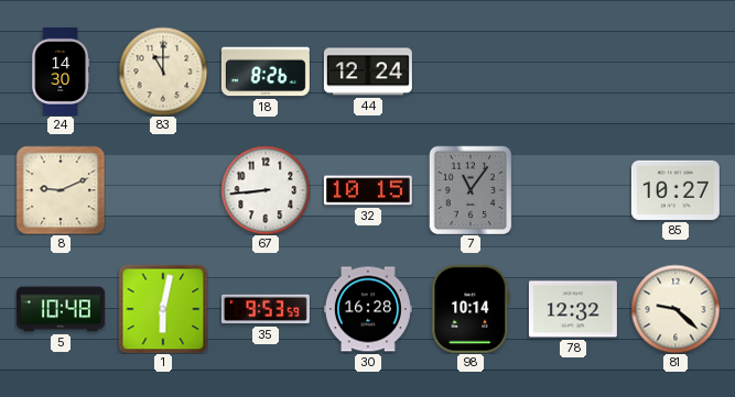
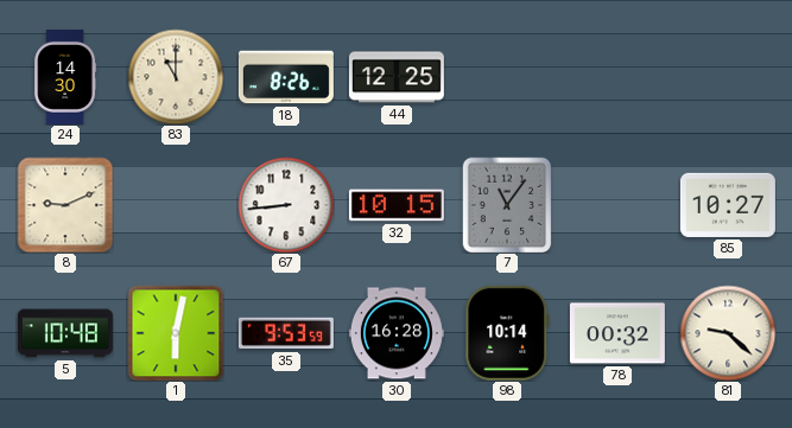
44: 12:24 -> 12:25
78: 12:32 -> 00:32
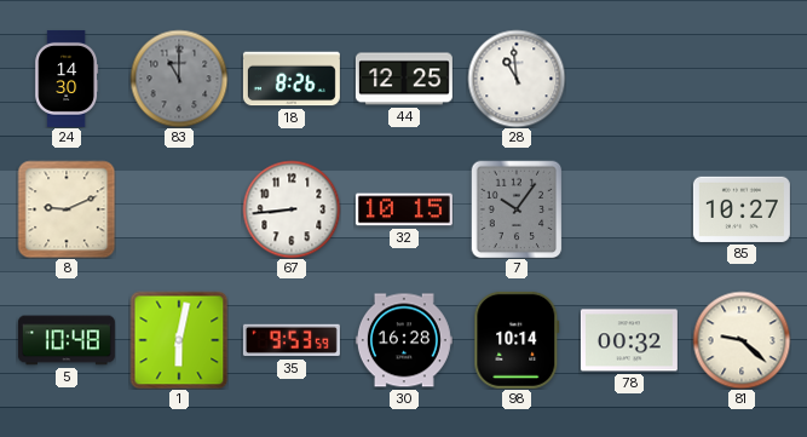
83 dial: cream -> grey
28: none -> 10:59
7: 11:06 -> 10:06
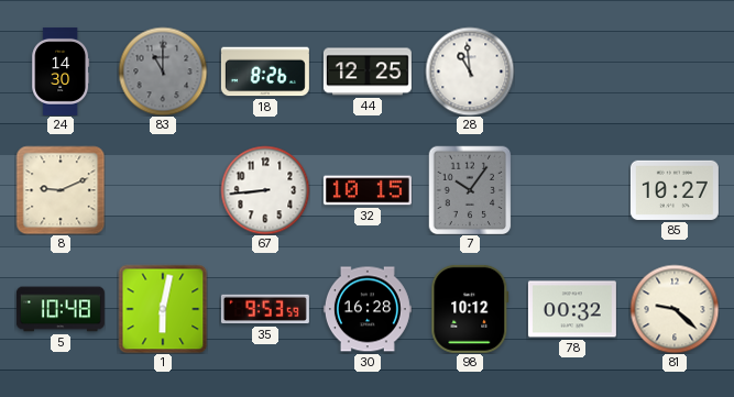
98: 10:14 -> 10:12
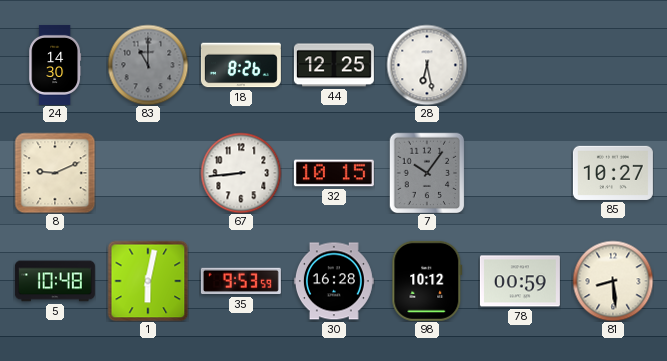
28: 10:59 -> 6:28
78: 00:32 -> 00:59
81: 9:22 -> 8:29
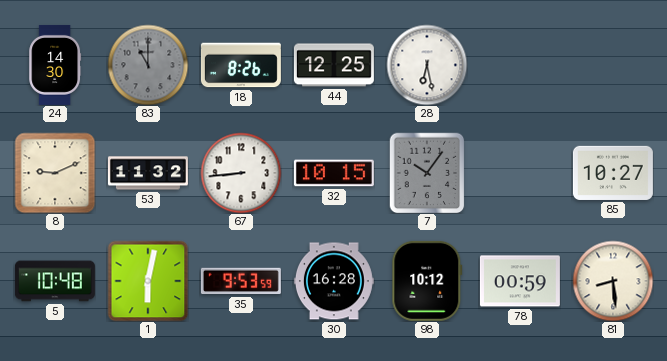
53: none -> 11:32
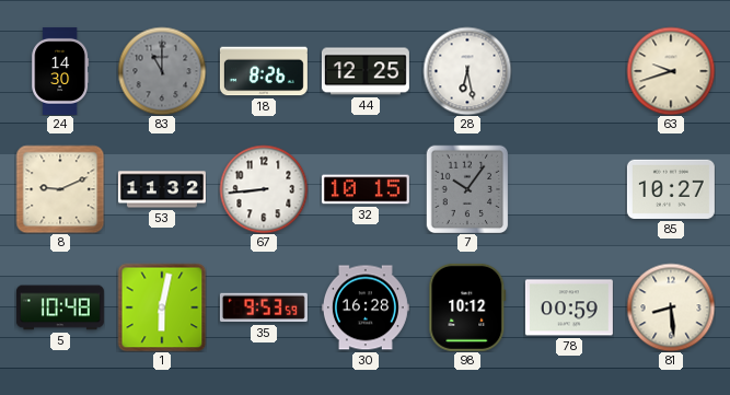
63: none -> 9:42
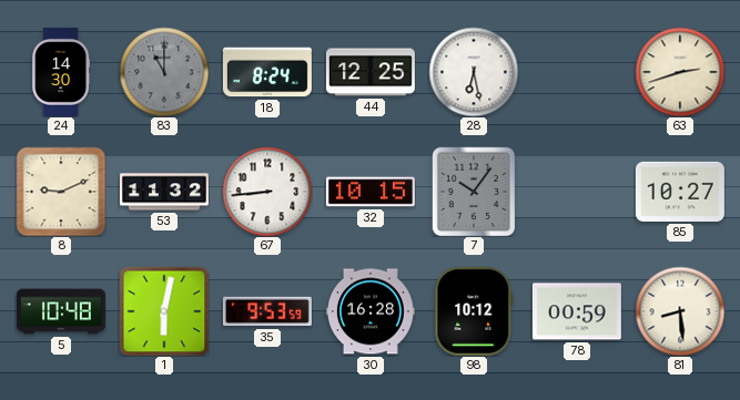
18: 8:26 -> 8:24
63: 9:42 -> 2:42
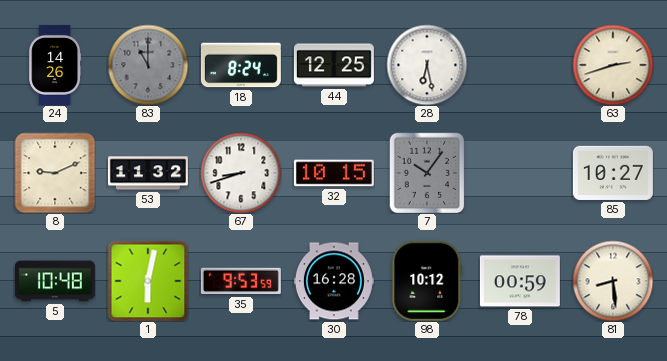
24: 14:30 -> 14:26
67: 8:44 -> 8:42
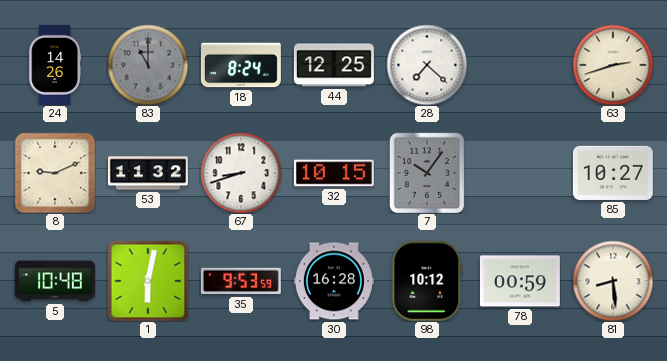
28: 6:28 -> 7:22
